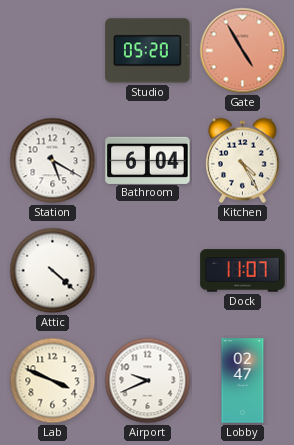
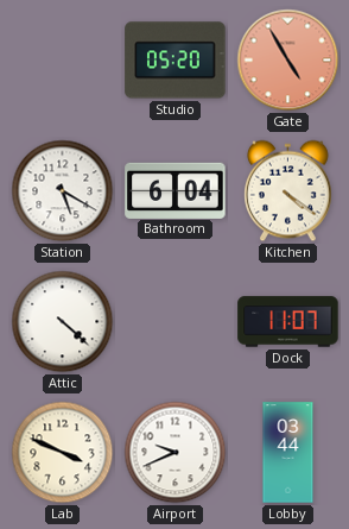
Kitchen: 4:25 -> 4:21
Lobby: 02:47 -> 03:44
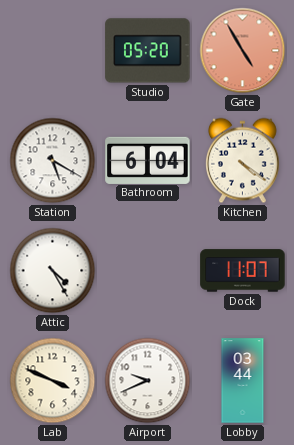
Attic: 4:22 -> 4:25
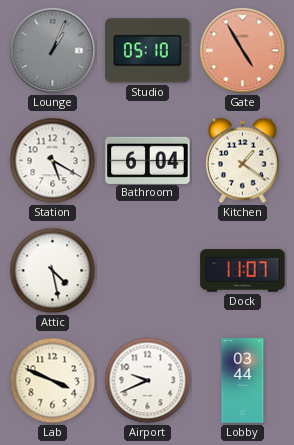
Lounge: none -> 1:04
Studio: 05:20 -> 05:10
Kitchen: 4:21 -> 1:21
Attic: 4:25 -> 4:28
